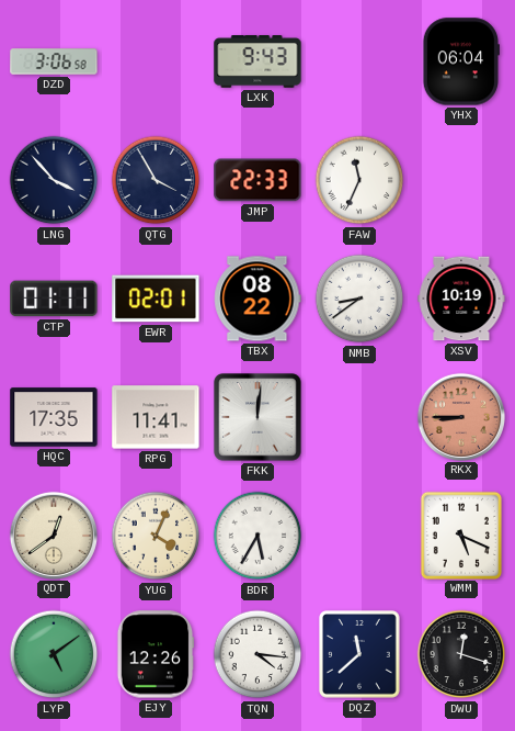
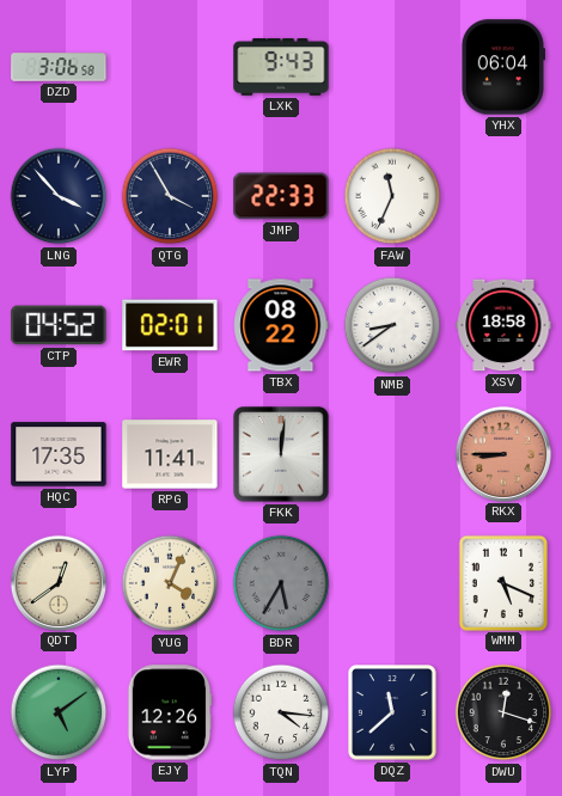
CTP: 01:11 -> 04:52
XSV: 10:19 -> 18:58
BDR dial: white -> grey
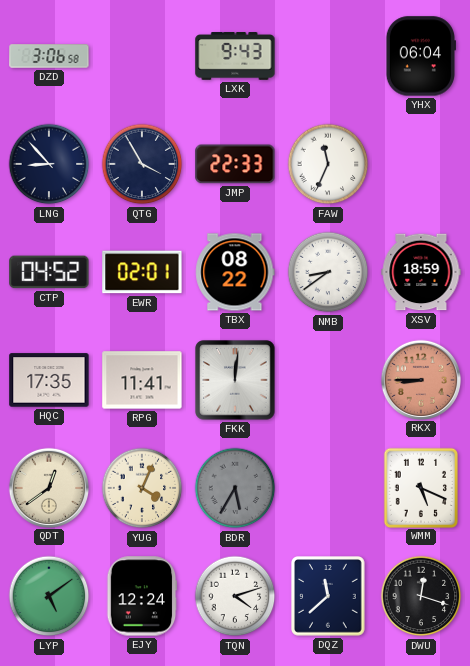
LNG: 3:53 -> 8:53
XSV: 18:58 -> 18:59
EJY: 12:26 -> 12:24
TQN: 4:16 -> 4:12
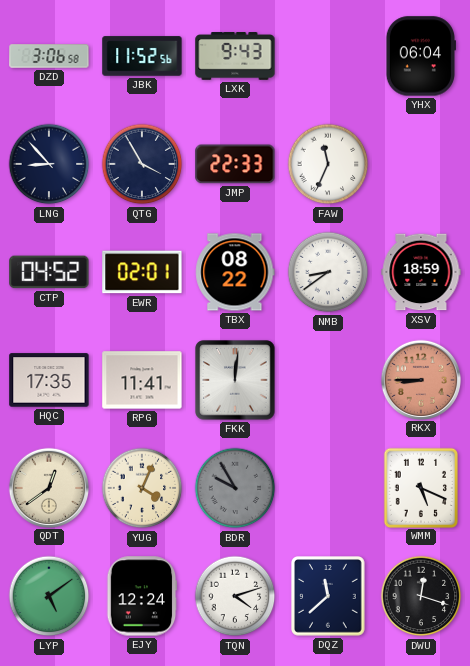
JBK: none -> 11:52
BDR: 5:35 -> 9:55
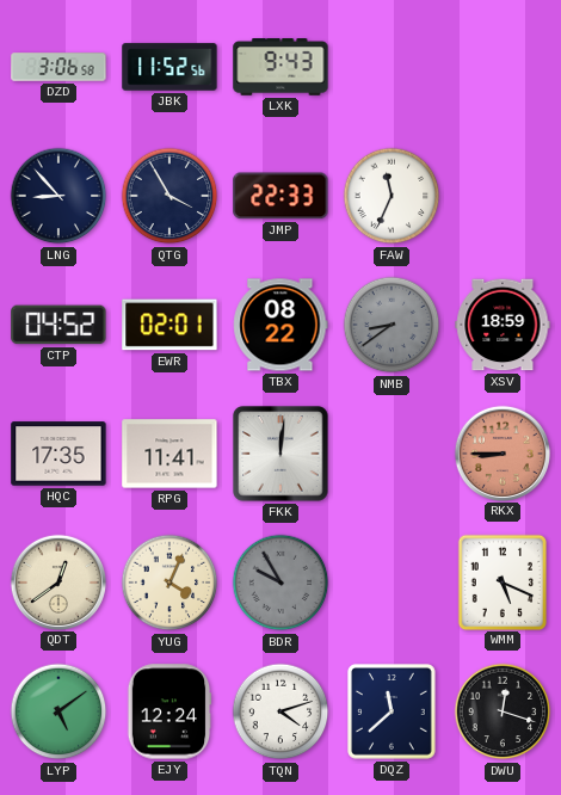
YHX: 06:04 -> none
NMB dial: white -> grey
